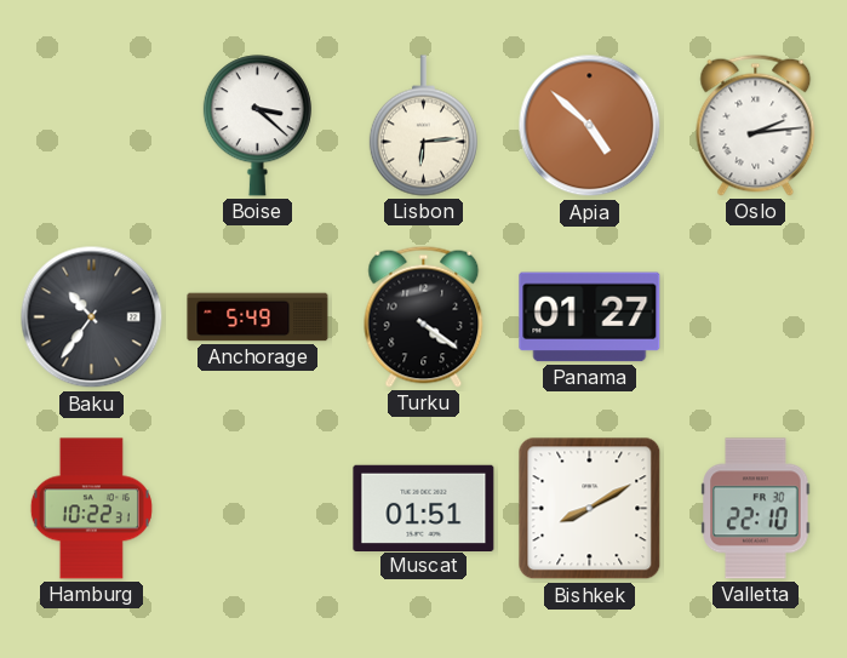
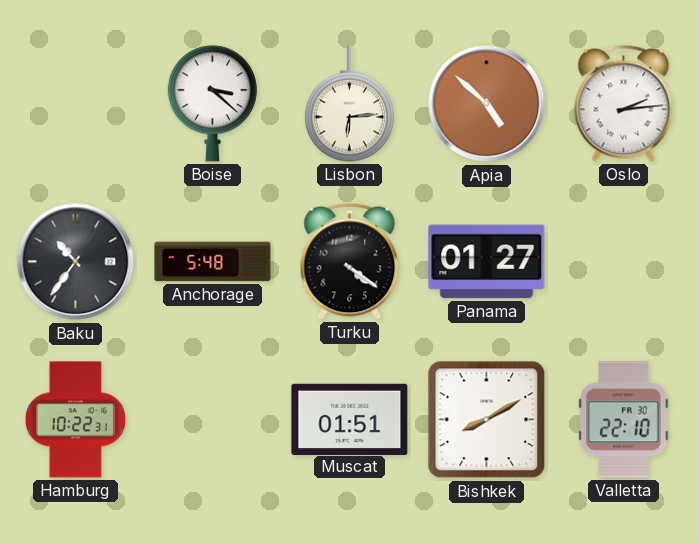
Anchorage: 5:49 -> 5:48
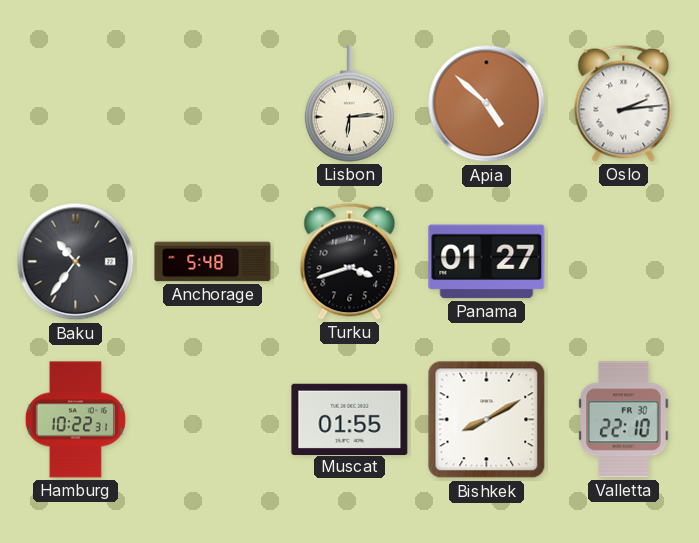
Boise: 3:22 -> none
Turku: 4:21 -> 3:42
Muscat: 01:51 -> 01:55
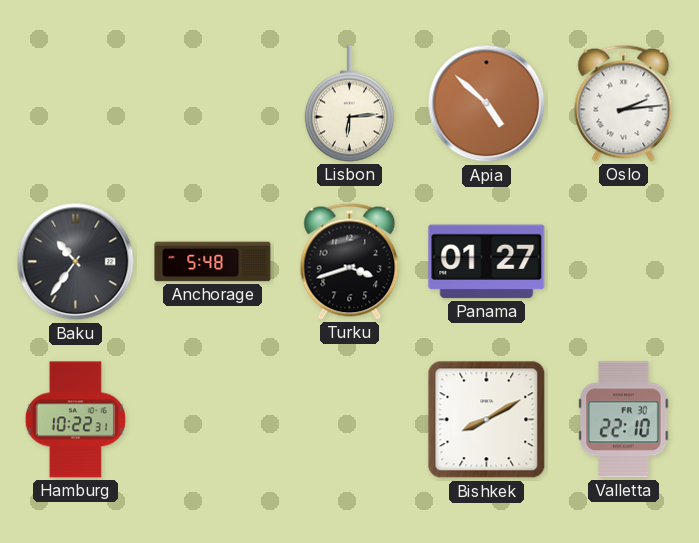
Muscat: 01:55 -> none
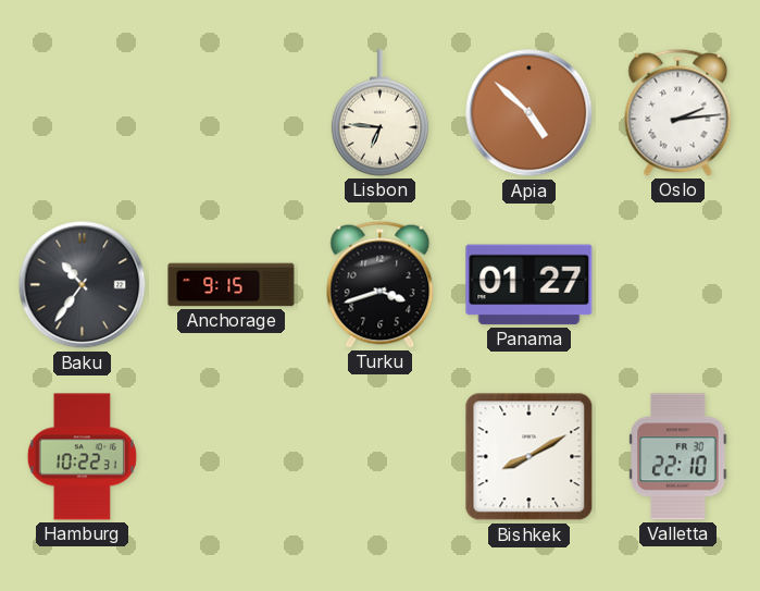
Lisbon: 6:14 -> 6:46
Anchorage: 5:48 -> 9:15
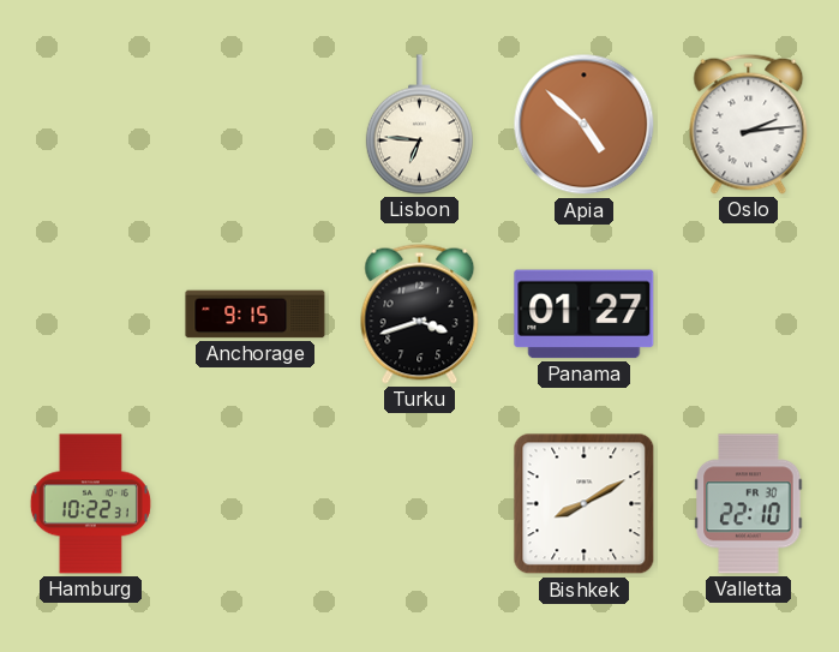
Baku: 10:36 -> none
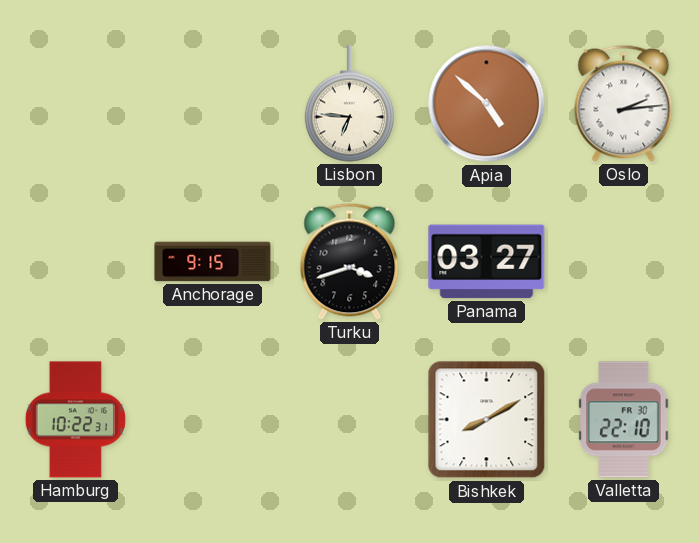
Panama: 01:27 -> 03:27
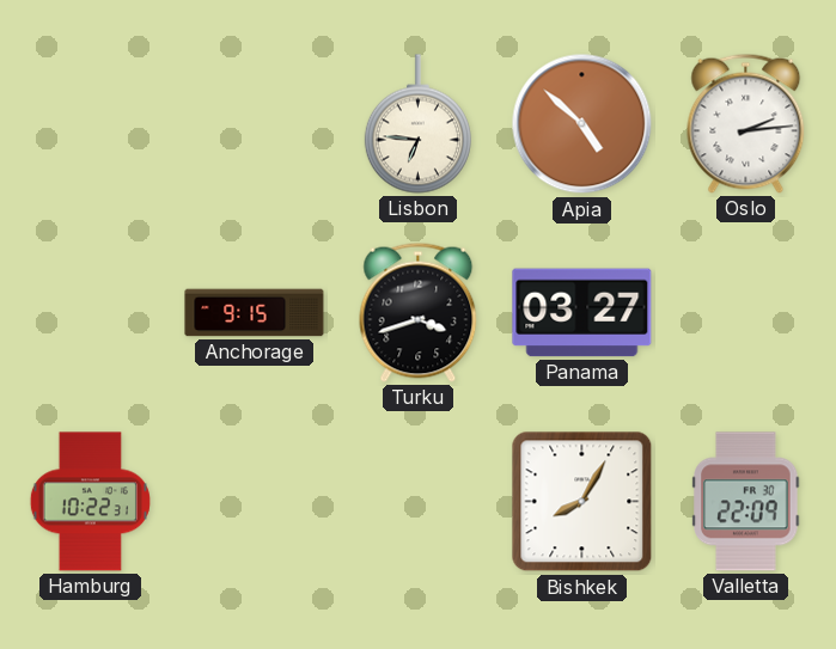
Bishkek: 8:10 -> 8:05
Valletta: 22:10 -> 22:09
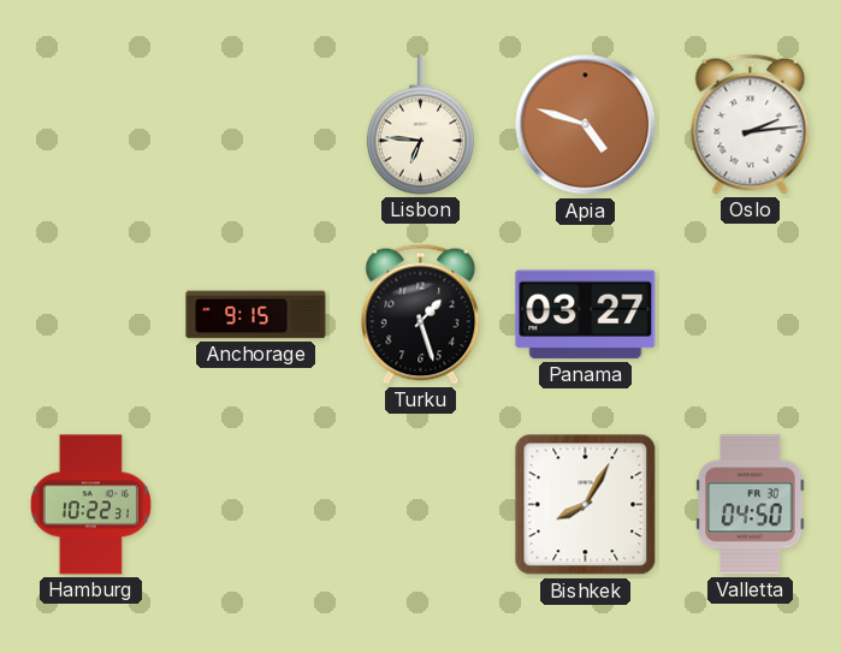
Apia: 4:52 -> 4:48
Turku: 3:42 -> 1:27
Valletta: 22:09 -> 04:50
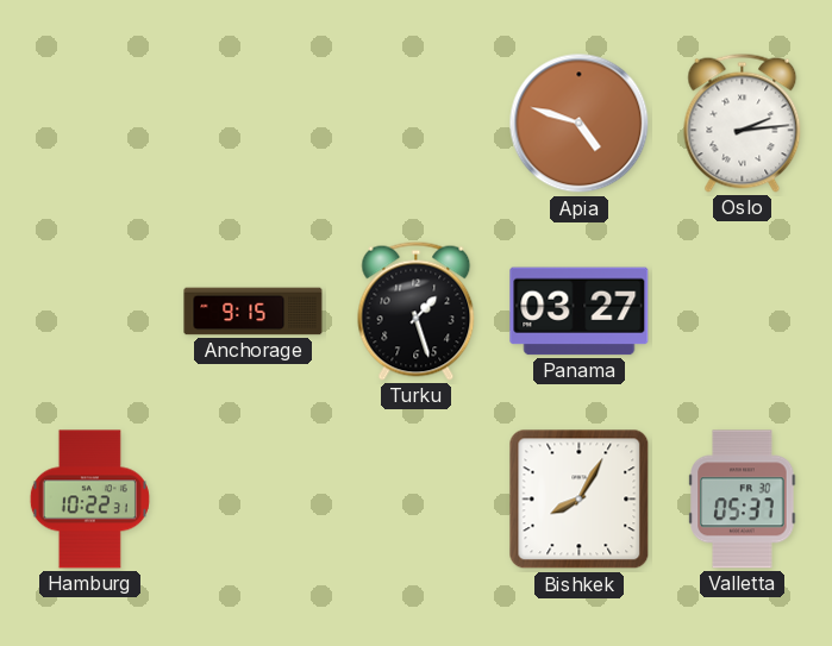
Lisbon: 6:46 -> none
Valletta: 04:50 -> 05:37
